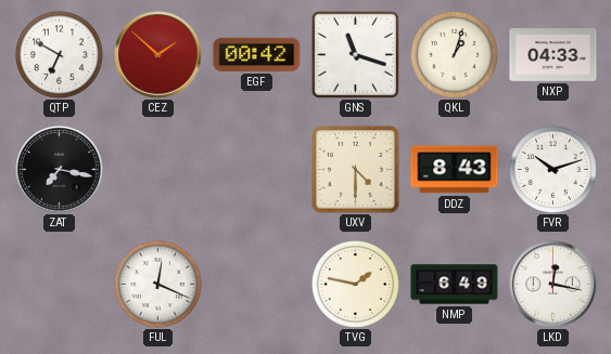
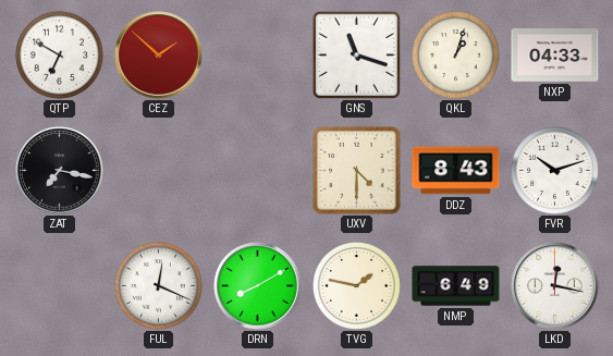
EGF: 00:42 -> none
DRN: none -> 8:10
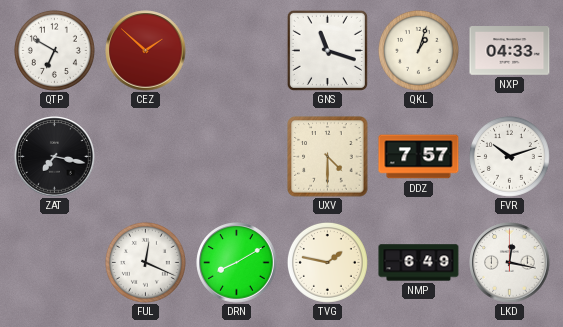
DDZ: 8:43 -> 7:57
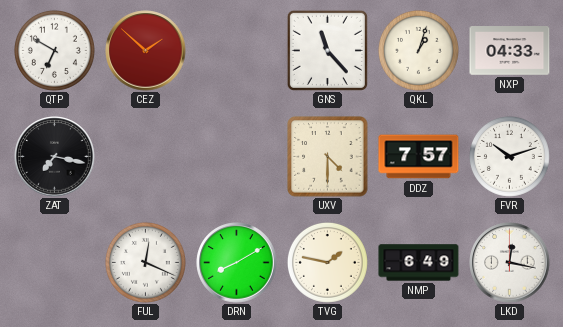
GNS: 11:18 -> 11:23
